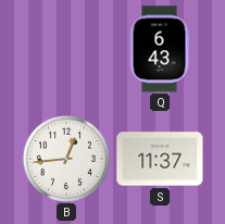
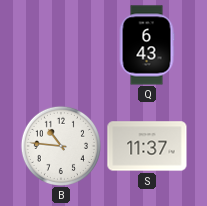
B: 12:44 -> 10:46
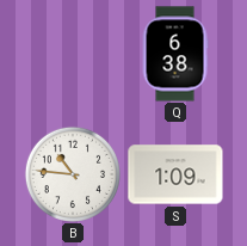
Q: 6:43 -> 6:38
S: 11:37 -> 1:09
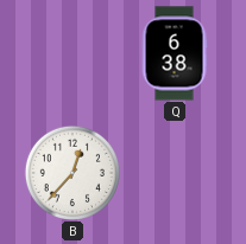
B: 10:46 -> 12:37
S: 1:09 -> none
